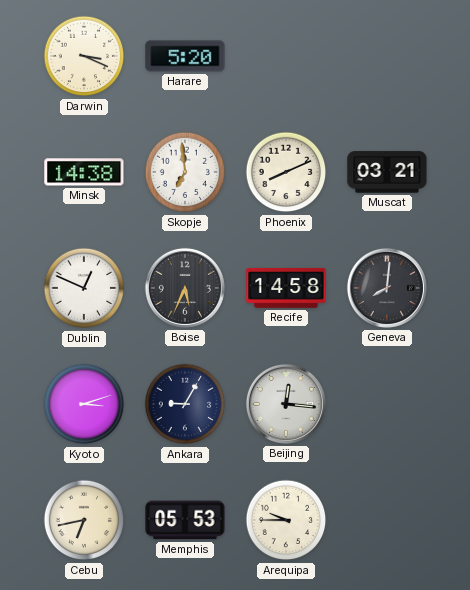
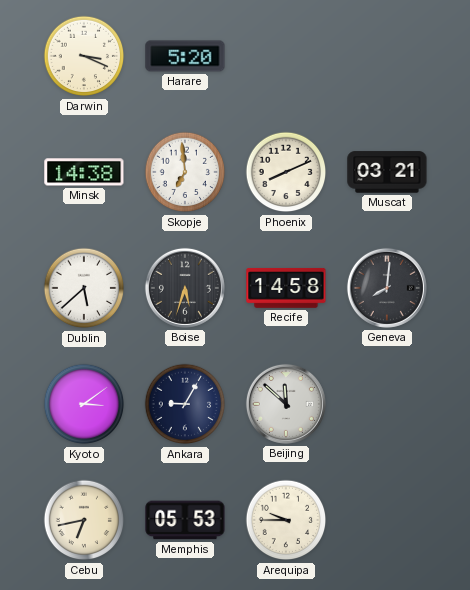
Dublin: 12:49 -> 5:38
Boise: 5:34 -> 5:33
Kyoto: 3:12 -> 3:09
Beijing: 12:16 -> 11:52
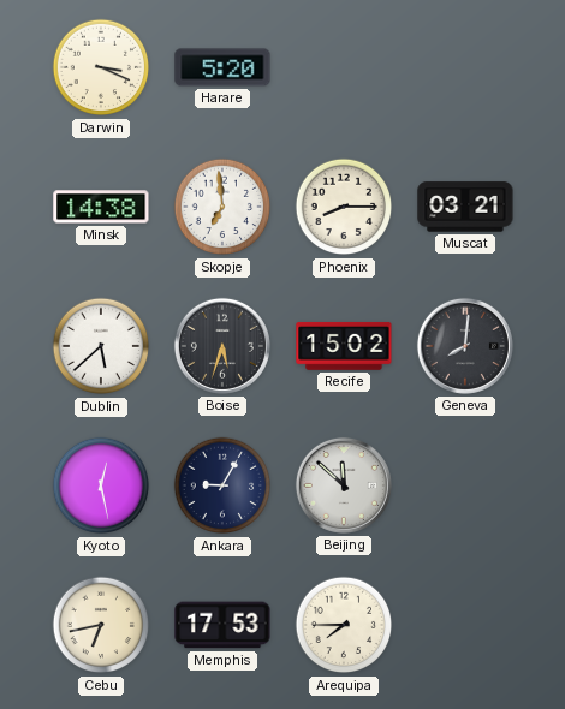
Phoenix: 8:11 -> 8:15
Recife: 14:58 -> 15:02
Kyoto: 3:09 -> 12:28
Memphis: 05:53 -> 17:53
Arequipa: 9:45 -> 7:45
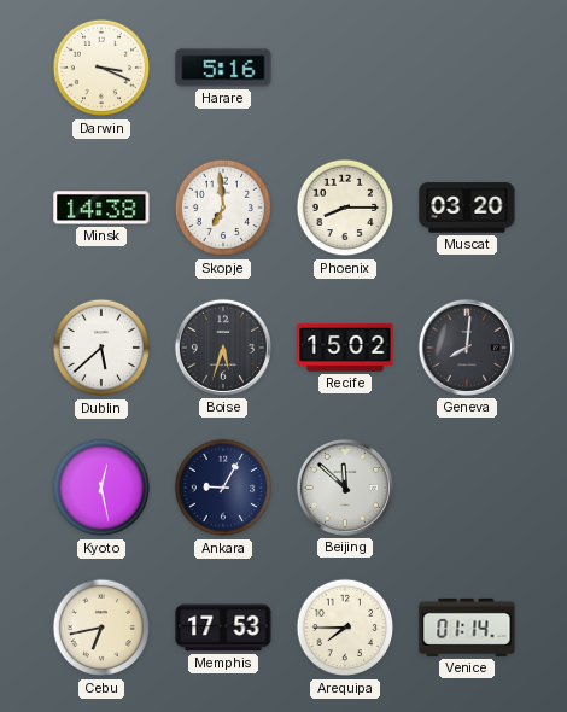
Harare: 5:20 -> 5:16
Muscat: 03:21 -> 03:20
Venice: none -> 01:14
